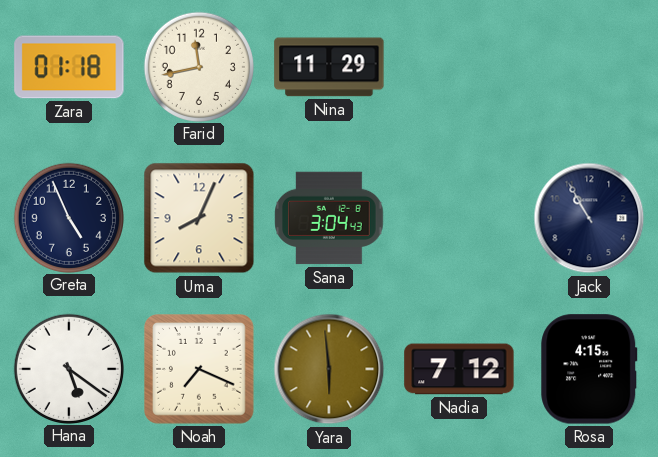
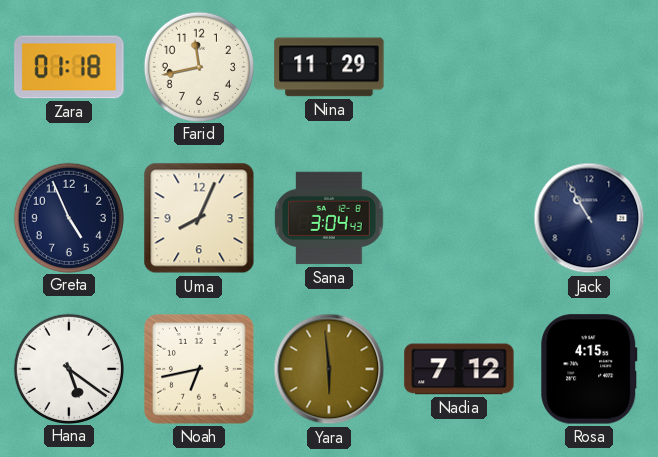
Noah: 7:19 -> 6:43
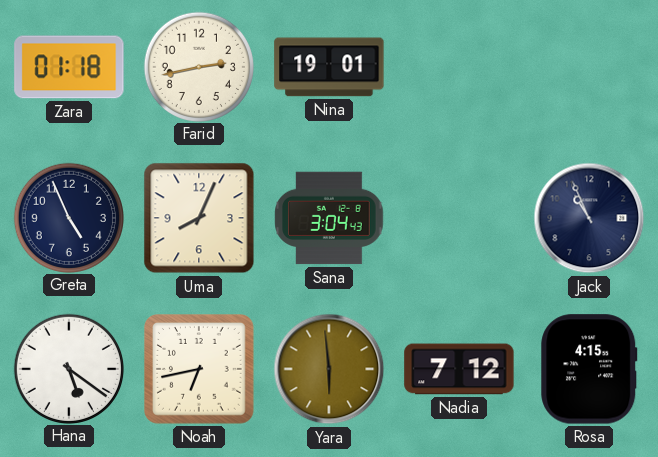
Farid: 11:43 -> 2:43
Nina: 11:29 -> 19:01
Jack: 10:55 -> 10:56
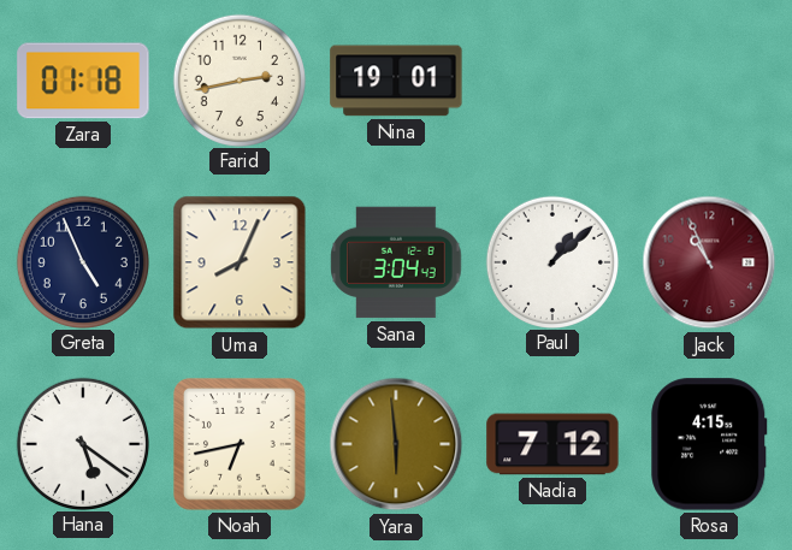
Paul: none -> 1:08
Jack dial: navy -> burgundy
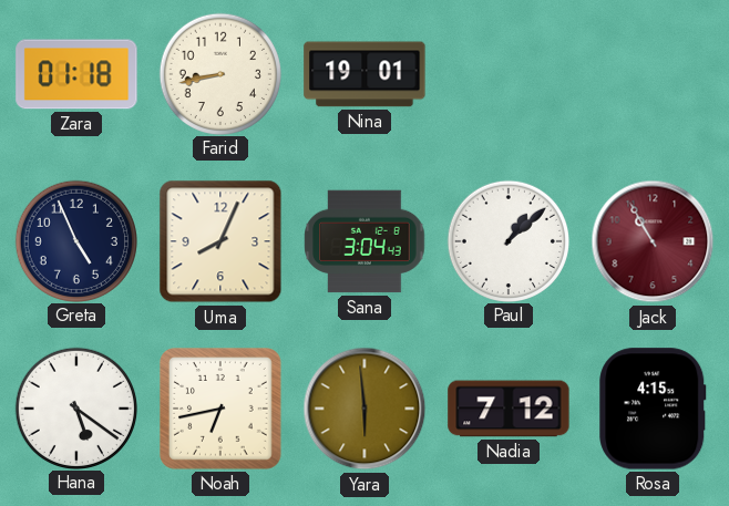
Farid: 2:43 -> 8:43
Jack: 10:56 -> 10:55
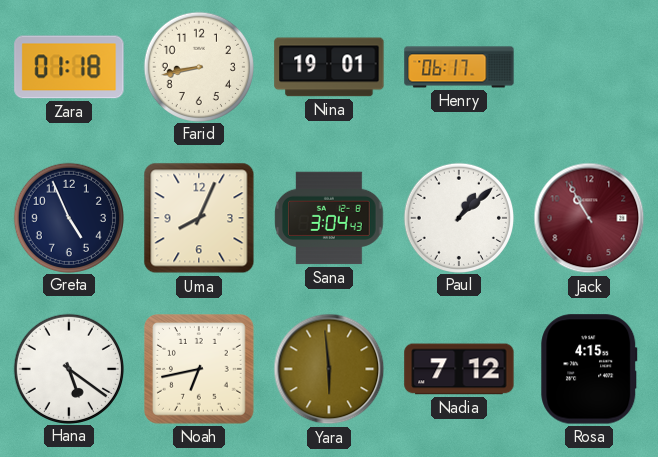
Henry: none -> 06:17
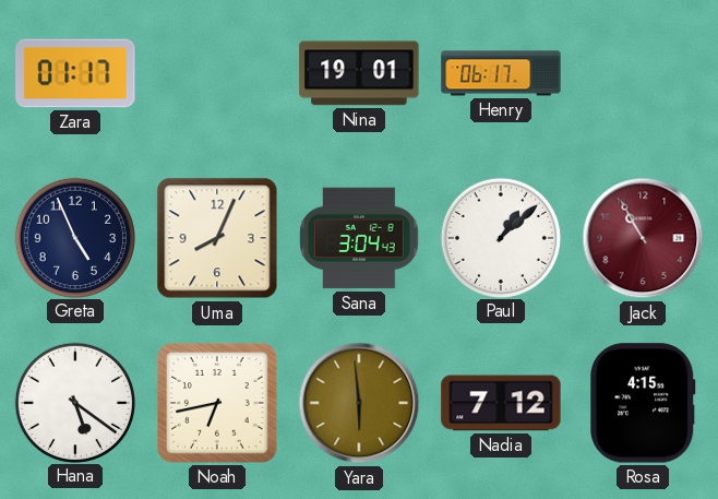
Zara: 01:18 -> 01:17
Farid: 8:43 -> none
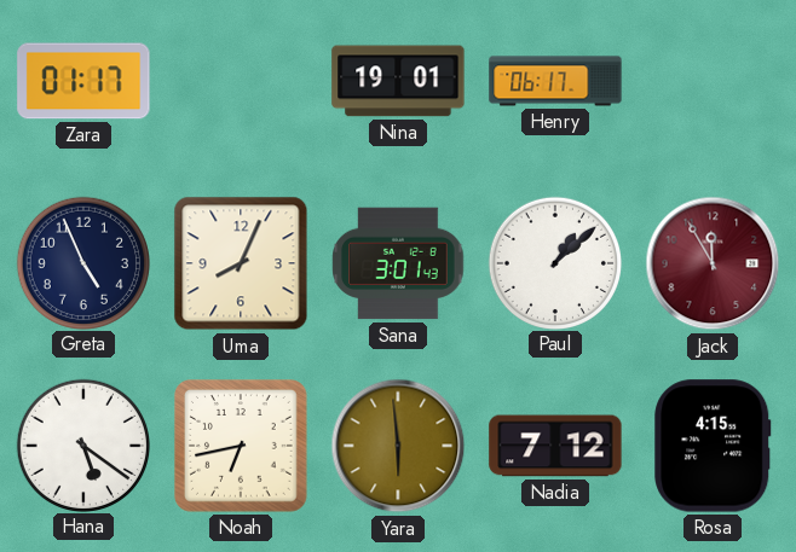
Sana: 3:04 -> 3:01
Jack: 10:55 -> 11:55
